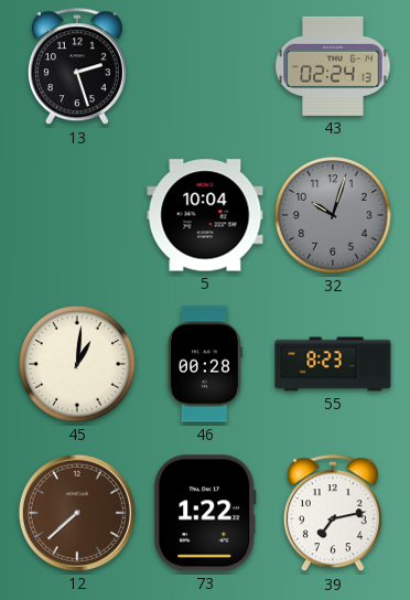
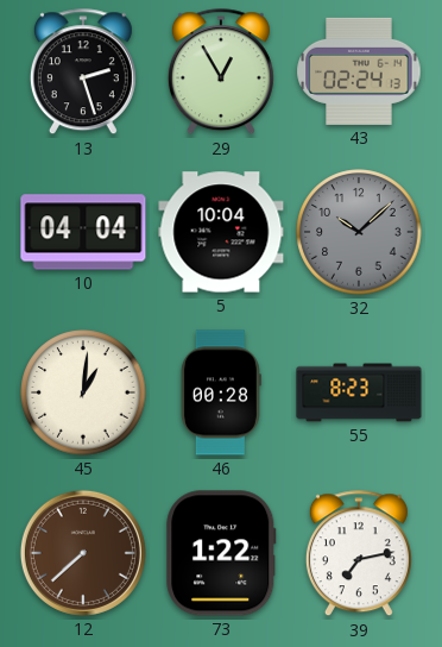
29: none -> 12:55
10: none -> 04:04
32: 10:03 -> 10:08
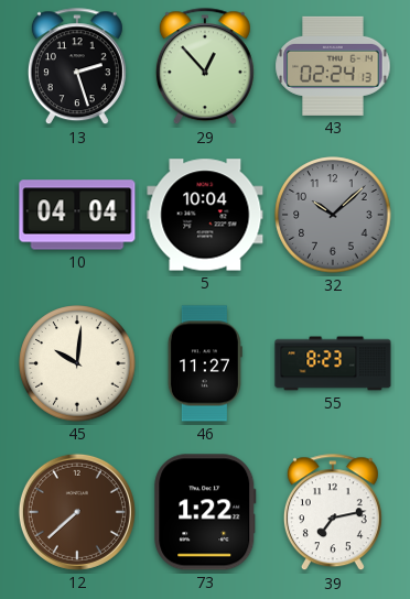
29: 12:55 -> 12:53
45: 1:01 -> 10:01
46: 00:28 -> 11:27
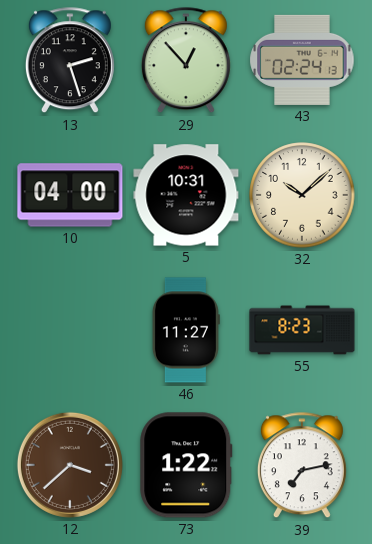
10: 04:04 -> 04:00
5: 10:04 -> 10:31
32 dial: grey -> cream
45: 10:01 -> none
12: 7:38 -> 3:38
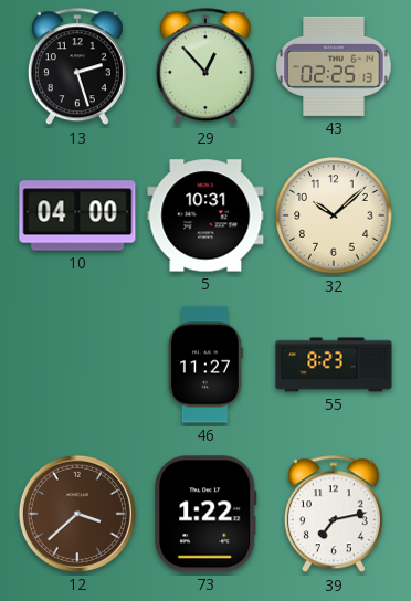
43: 02:24 -> 02:25
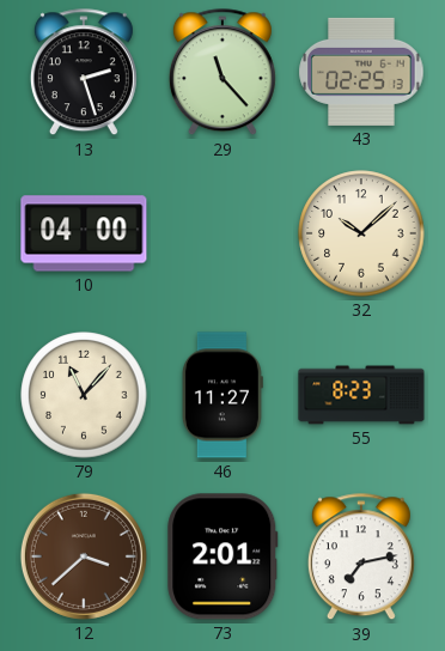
29: 12:53 -> 11:23
5: 10:31 -> none
79: none -> 11:07
73: 1:22 -> 2:01
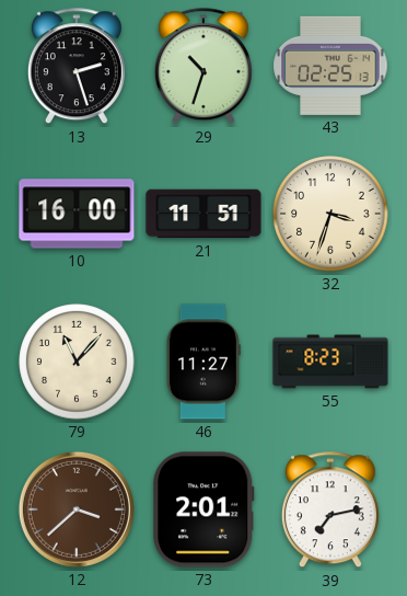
29: 11:23 -> 10:33
10: 04:00 -> 16:00
21: none -> 11:51
32: 10:08 -> 3:33
